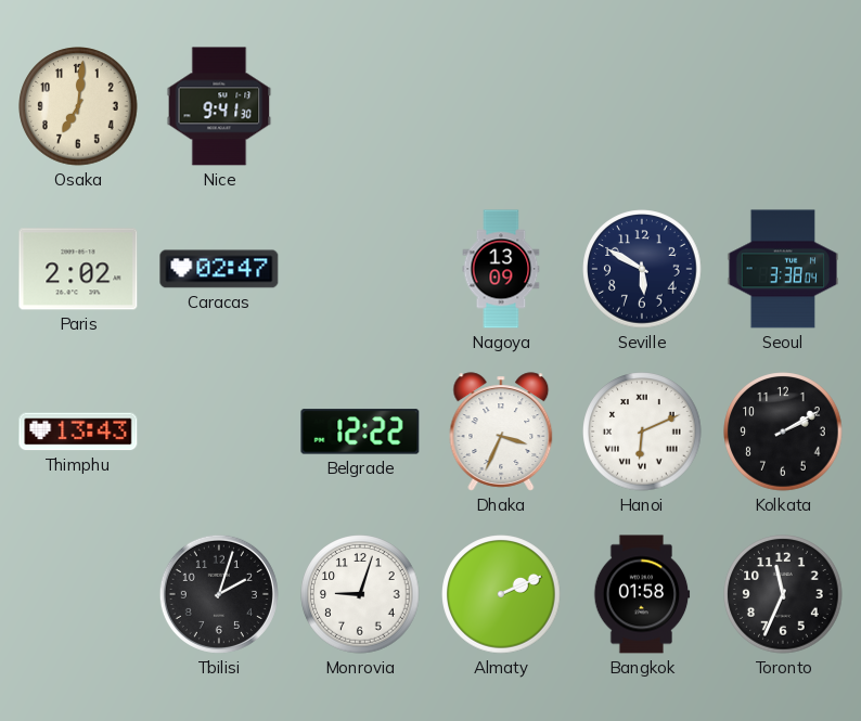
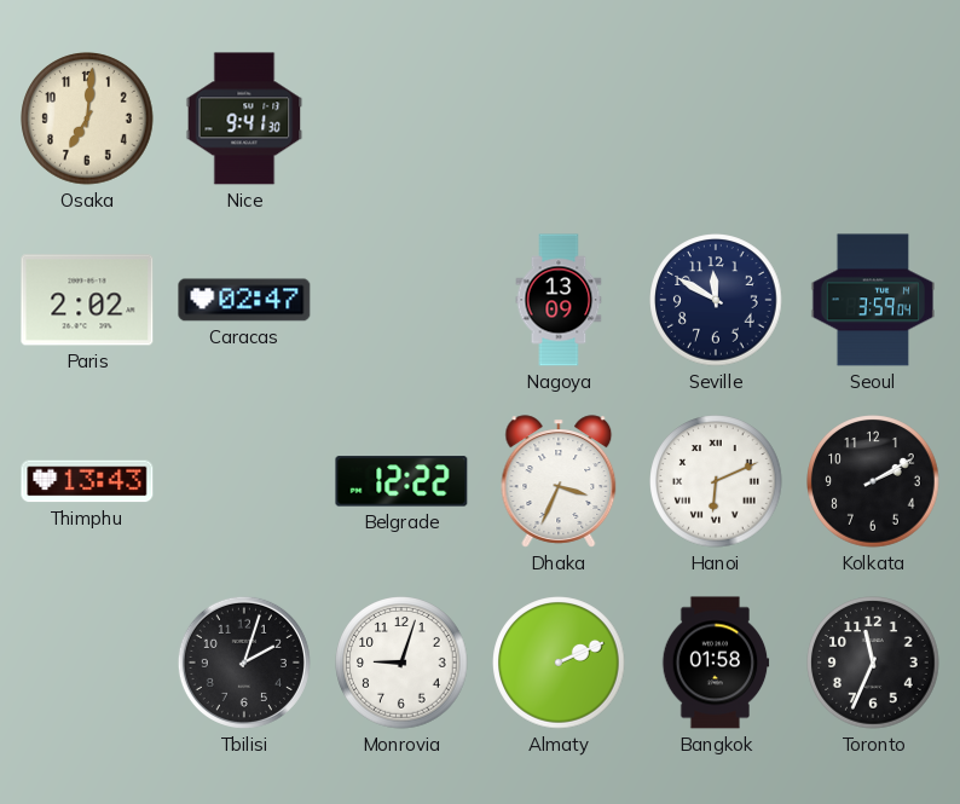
Seville: 5:50 -> 11:50
Seoul: 3:38 -> 3:59
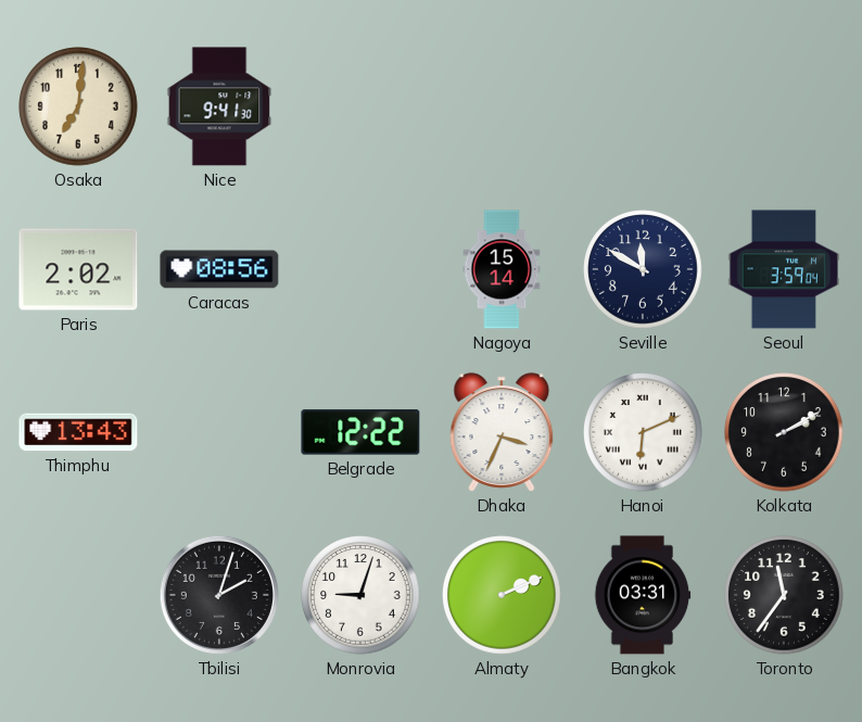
Caracas: 02:47 -> 08:56
Nagoya: 13:09 -> 15:14
Bangkok: 01:58 -> 03:31
Toronto: 11:34 -> 11:36
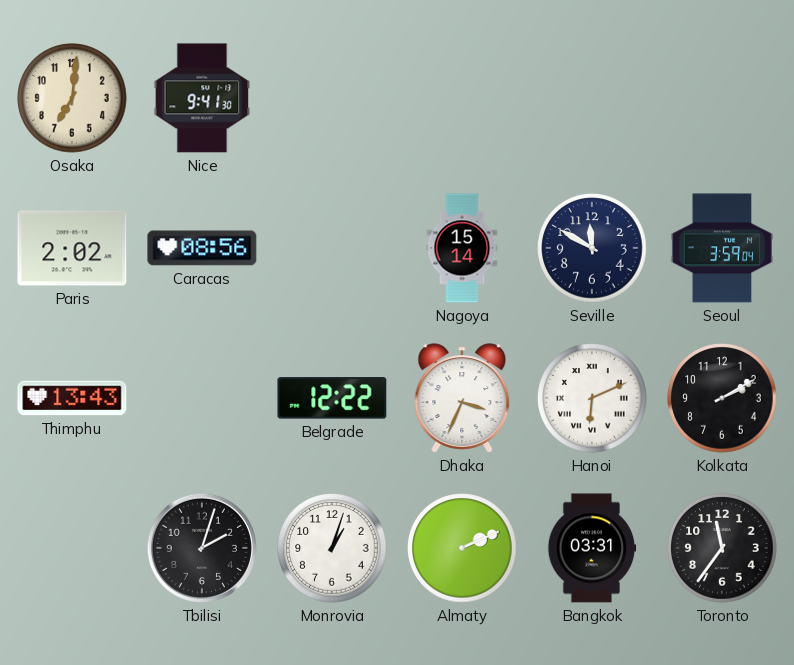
Monrovia: 9:03 -> 1:03
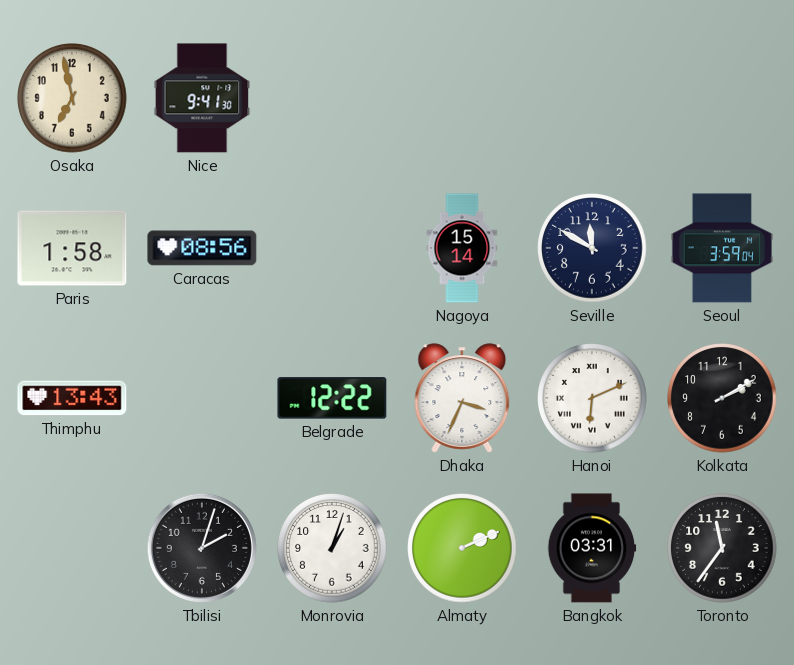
Osaka: 7:01 -> 6:58
Paris: 2:02 -> 1:58
